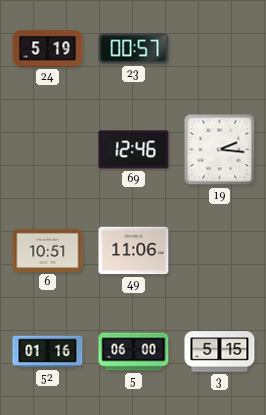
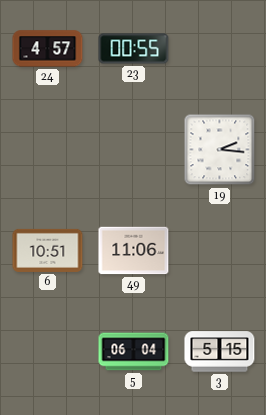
24: 5:19 -> 4:57
23: 00:57 -> 00:55
69: 12:46 -> none
52: 01:16 -> none
5: 06:00 -> 06:04
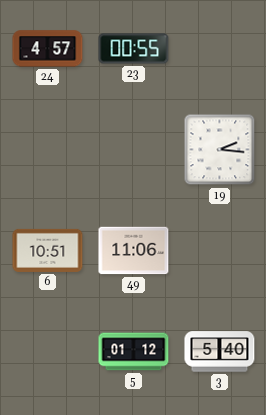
5: 06:04 -> 01:12
3: 5:15 -> 5:40
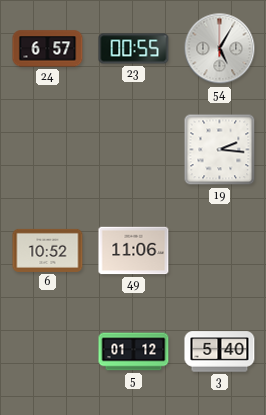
24: 4:57 -> 6:57
54: none -> 5:05
6: 10:51 -> 10:52
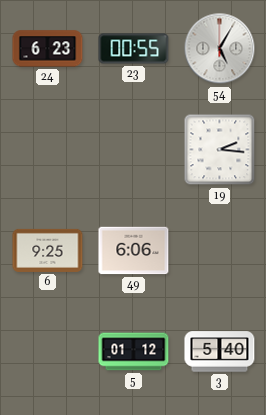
24: 6:57 -> 6:23
6: 10:52 -> 9:25
49: 11:06 -> 6:06
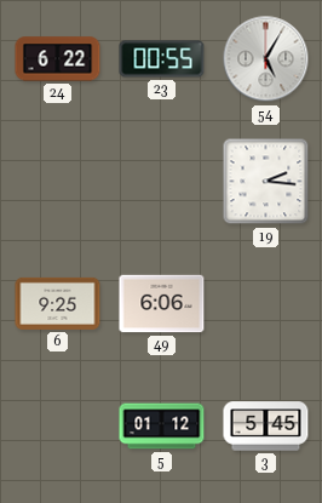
24: 6:23 -> 6:22
3: 5:40 -> 5:45
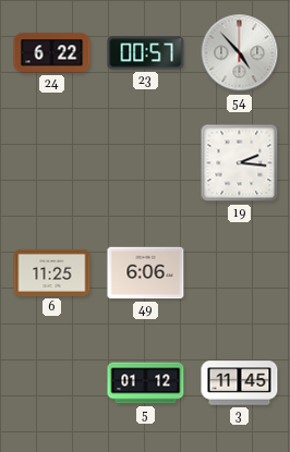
23: 00:55 -> 00:57
54: 5:05 -> 4:53
6: 9:25 -> 11:25
3: 5:45 -> 11:45
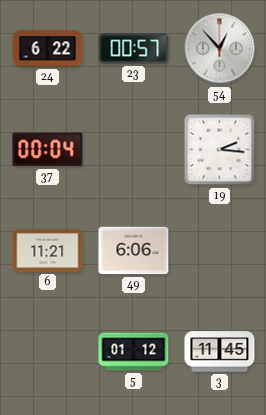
54: 4:53 -> 12:53
37: none -> 00:04
6: 11:25 -> 11:21
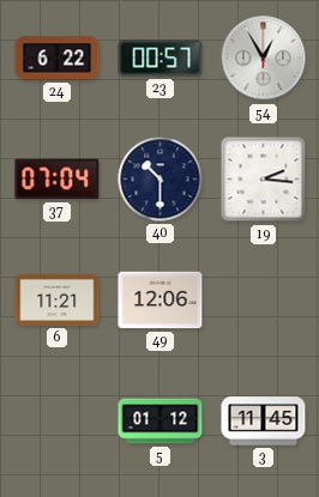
54: 12:53 -> 12:55
37: 00:04 -> 07:04
40: none -> 10:30
49: 6:06 -> 12:06
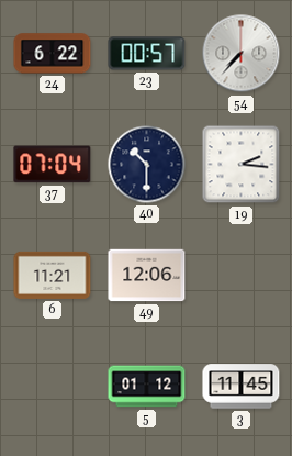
54: 12:55 -> 7:37
